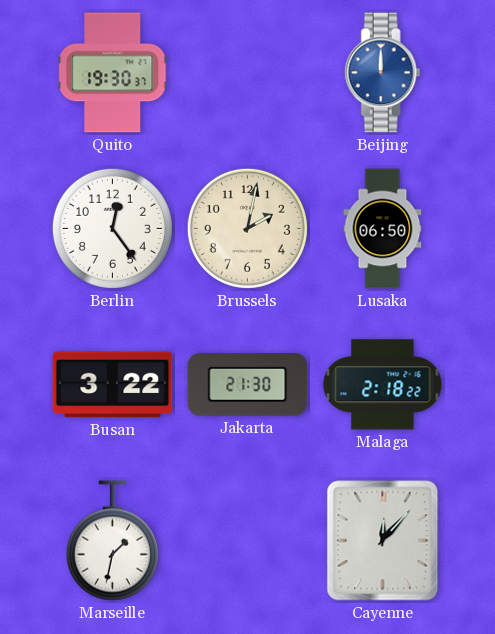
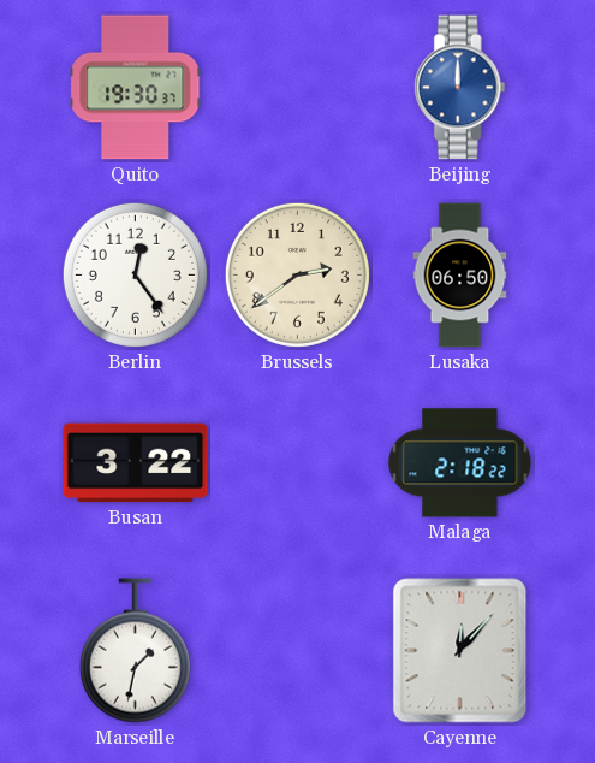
Brussels: 2:02 -> 2:39
Jakarta: 21:30 -> none
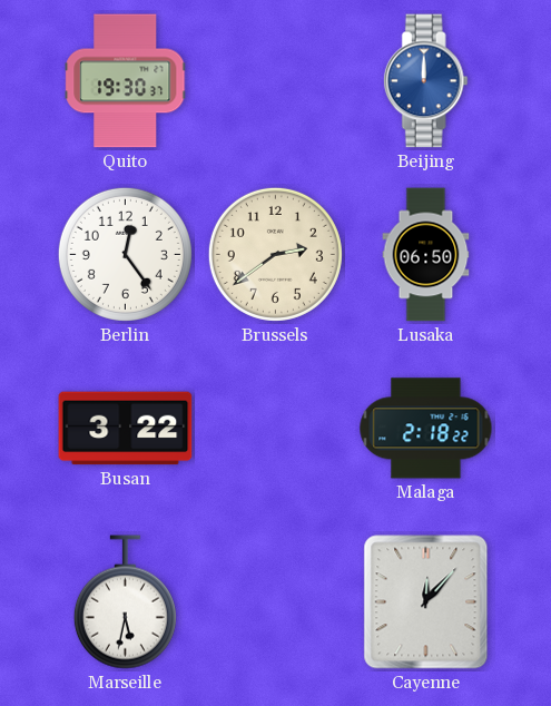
Marseille: 1:32 -> 5:32
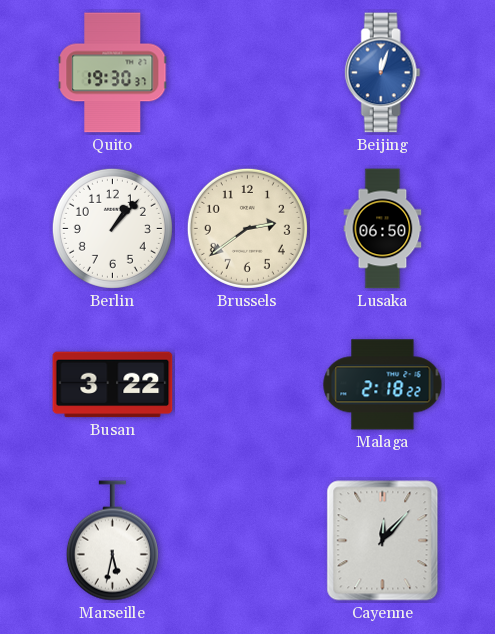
Beijing: 12:00 -> 12:03
Berlin: 12:24 -> 1:07
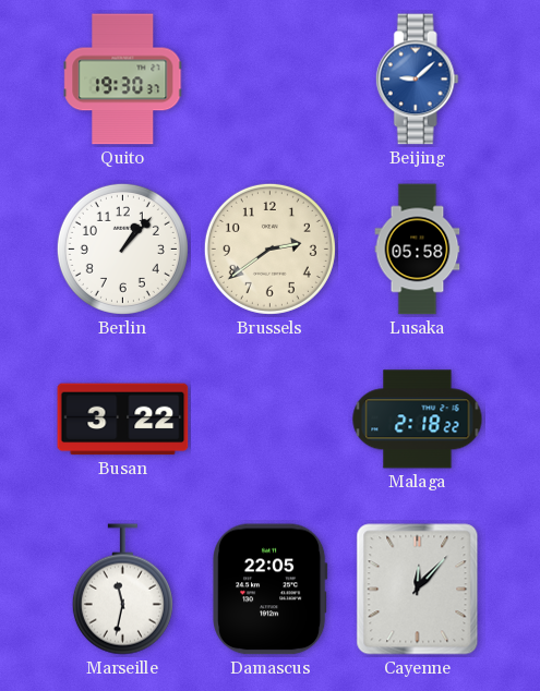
Beijing: 12:03 -> 9:08
Lusaka: 06:50 -> 05:58
Marseille: 5:32 -> 11:32
Damascus: none -> 22:05
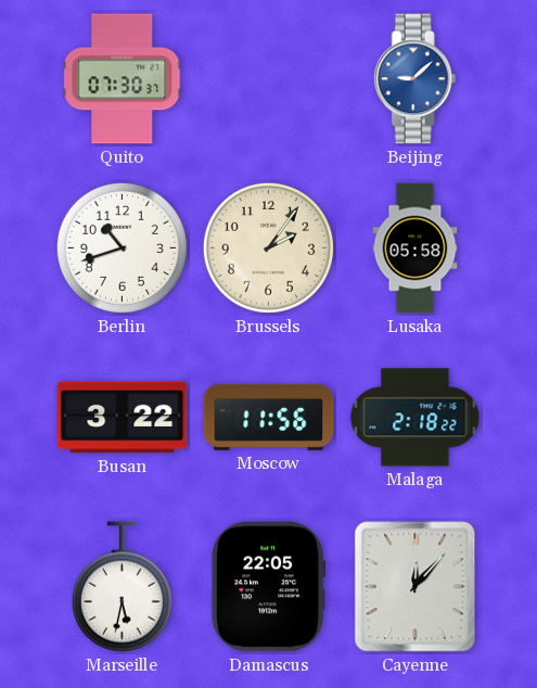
Quito: 19:30 -> 07:30
Berlin: 1:07 -> 10:42
Brussels: 2:39 -> 2:06
Moscow: none -> 11:56
Marseille: 11:32 -> 5:32
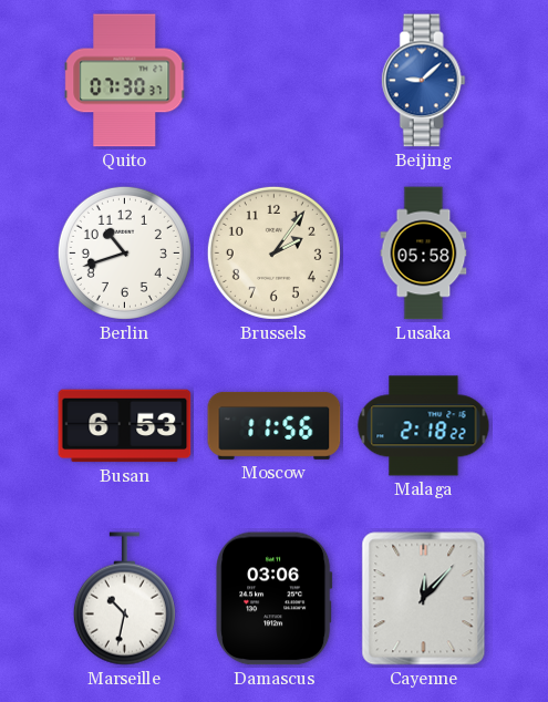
Busan: 3:22 -> 6:53
Marseille: 5:32 -> 10:32
Damascus: 22:05 -> 03:06
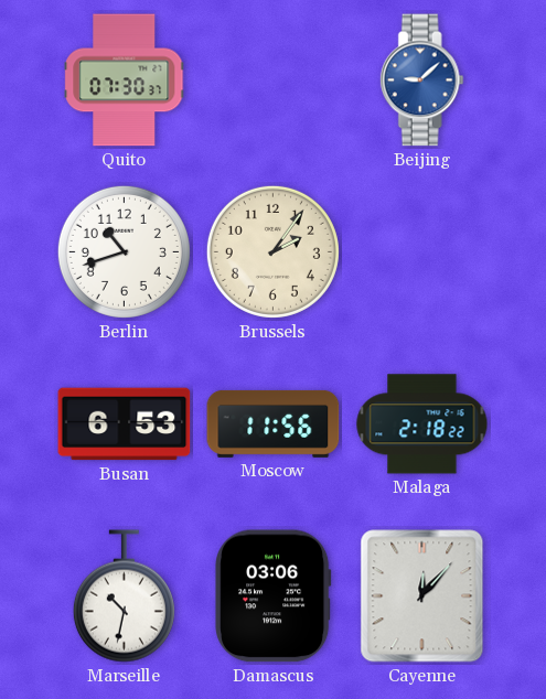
Lusaka: 05:58 -> none
